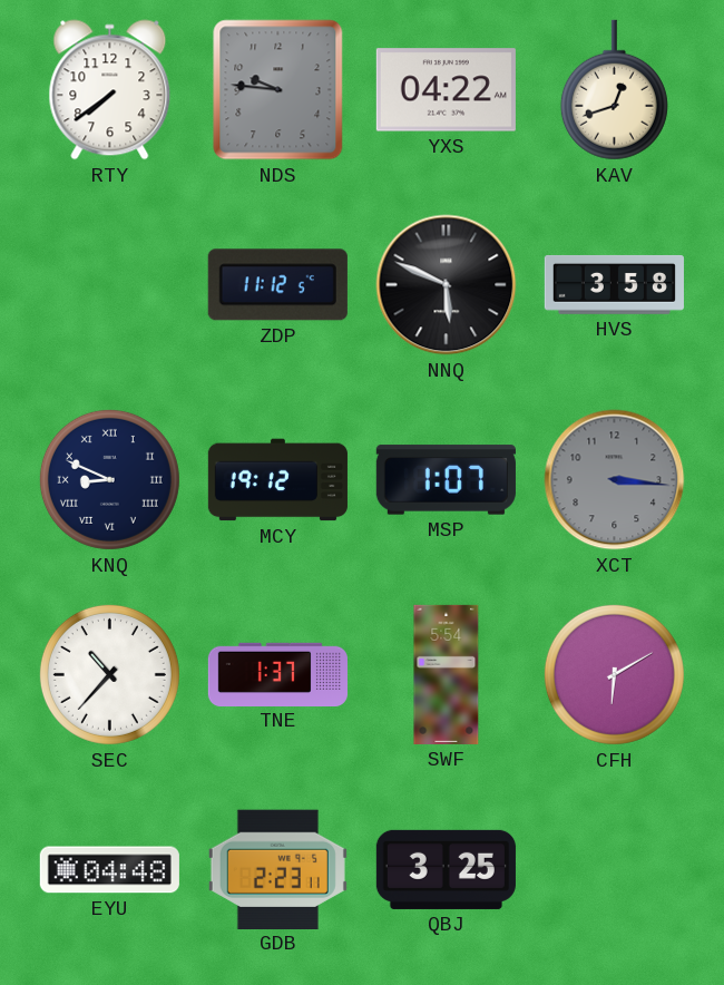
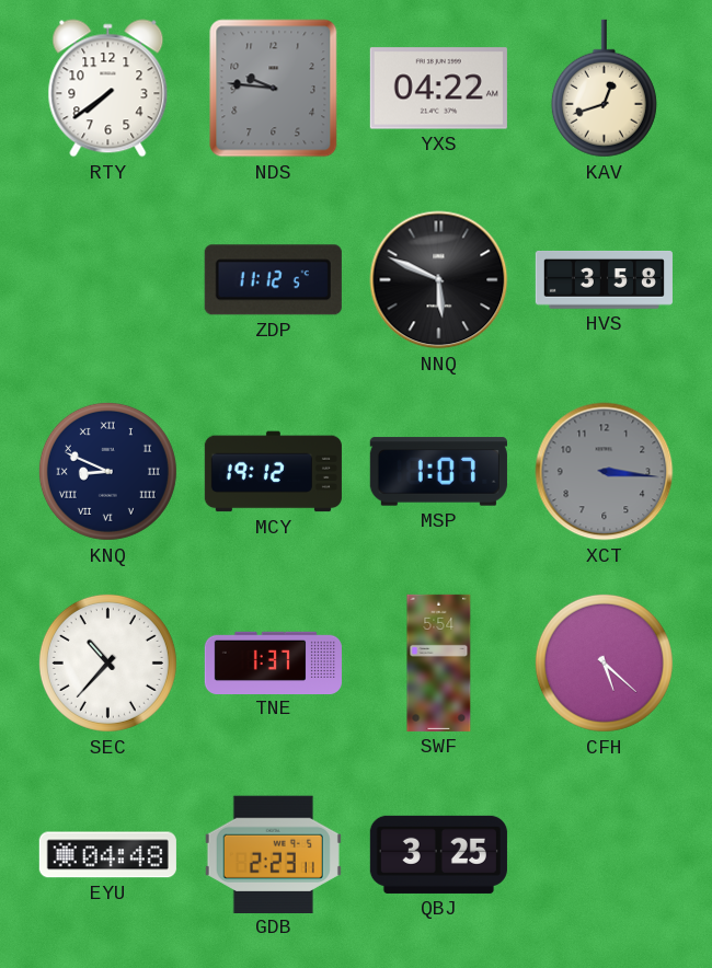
CFH: 6:10 -> 5:22
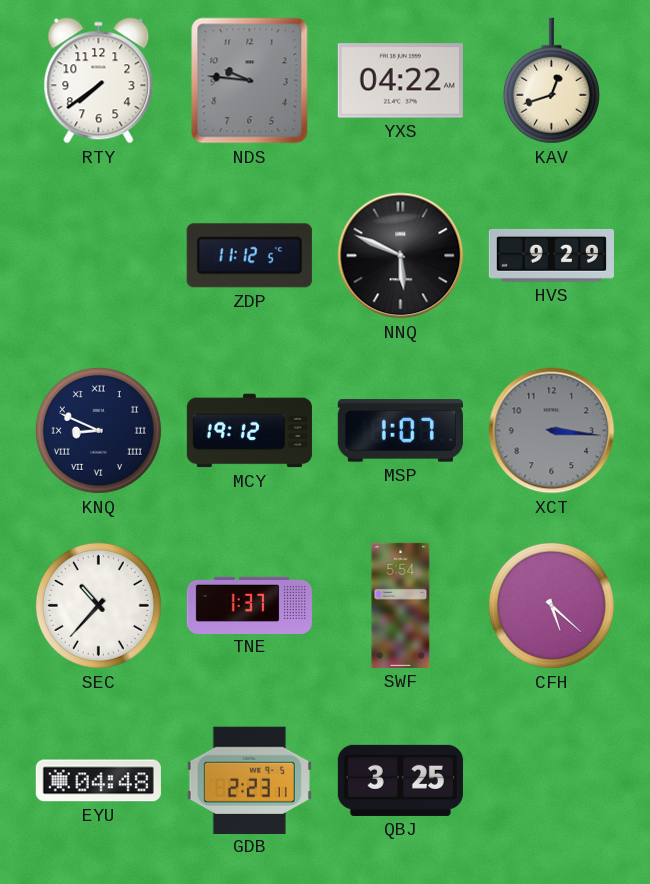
HVS: 3:58 -> 9:29
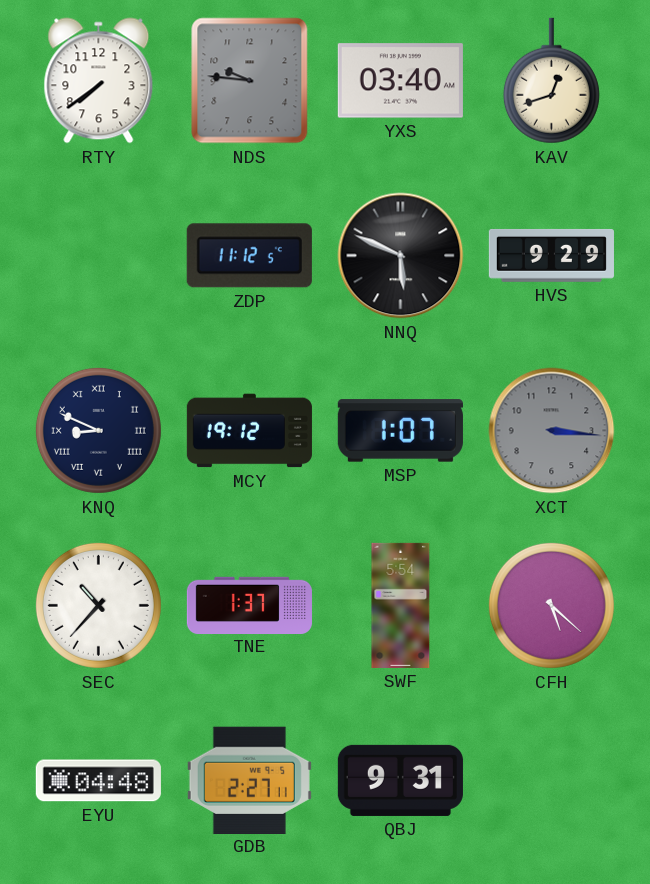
YXS: 04:22 -> 03:40
GDB: 2:23 -> 2:27
QBJ: 3:25 -> 9:31
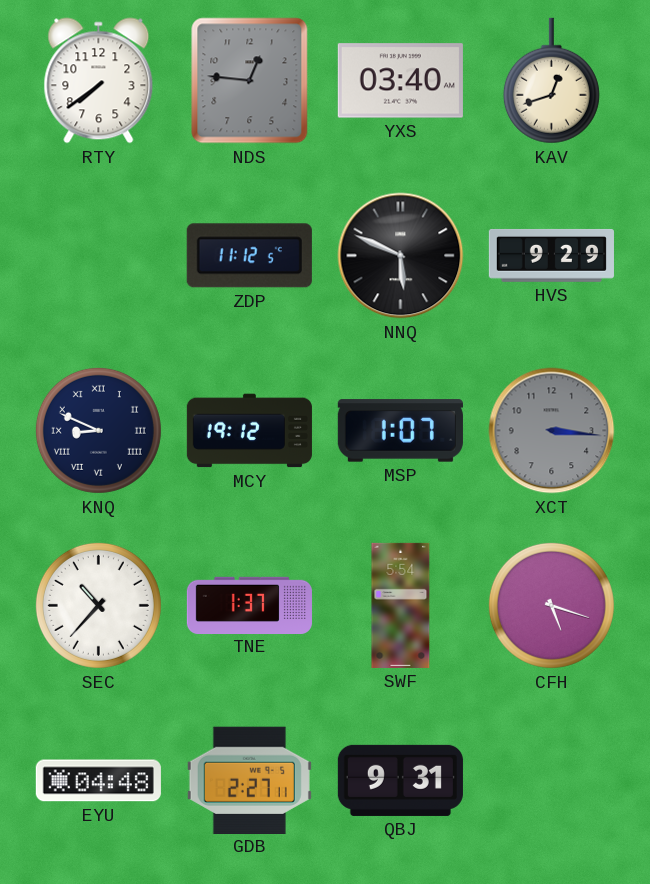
NDS: 9:46 -> 12:46
CFH: 5:22 -> 5:18
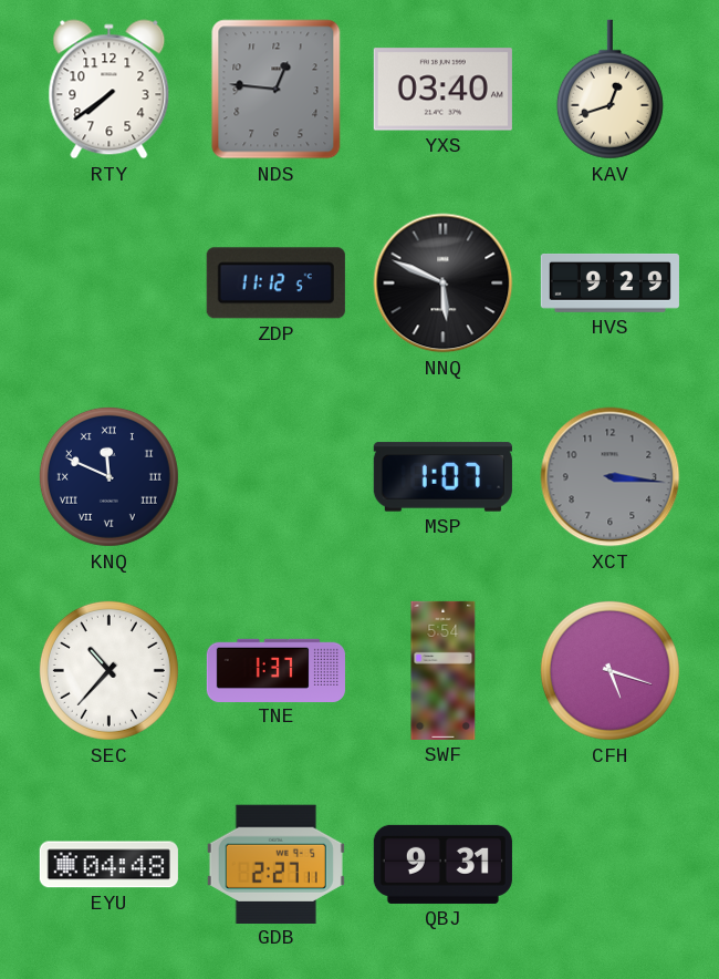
KNQ: 8:49 -> 11:49
MCY: 19:12 -> none
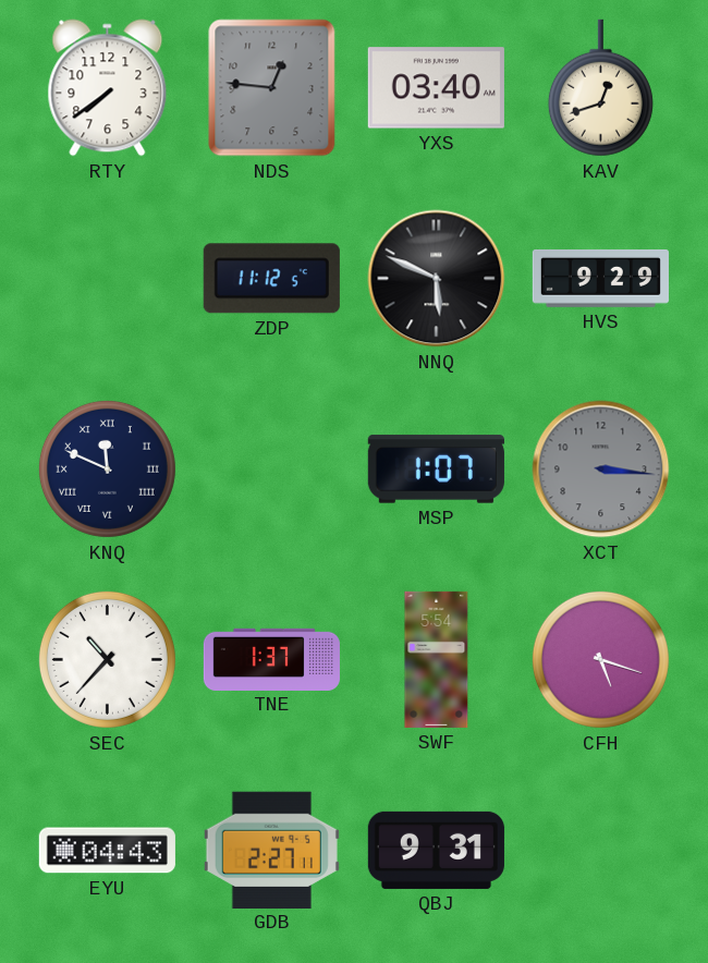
EYU: 04:48 -> 04:43
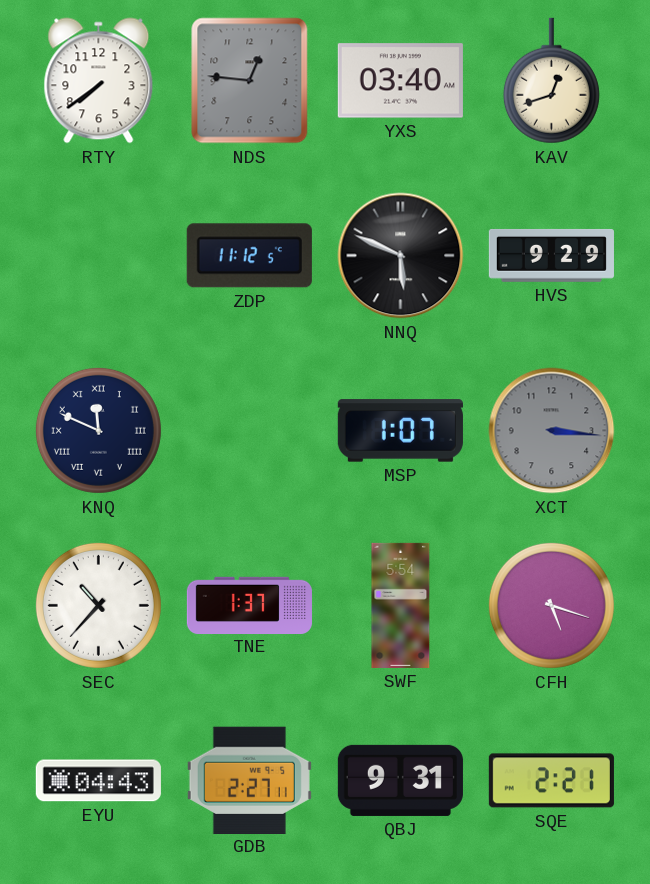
SQE: none -> 2:21
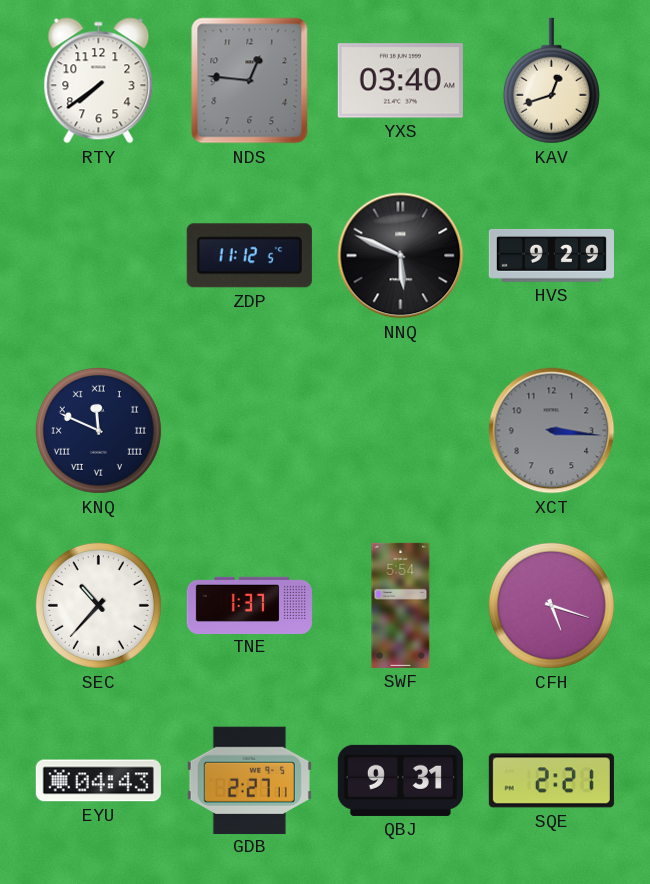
MSP: 1:07 -> none
